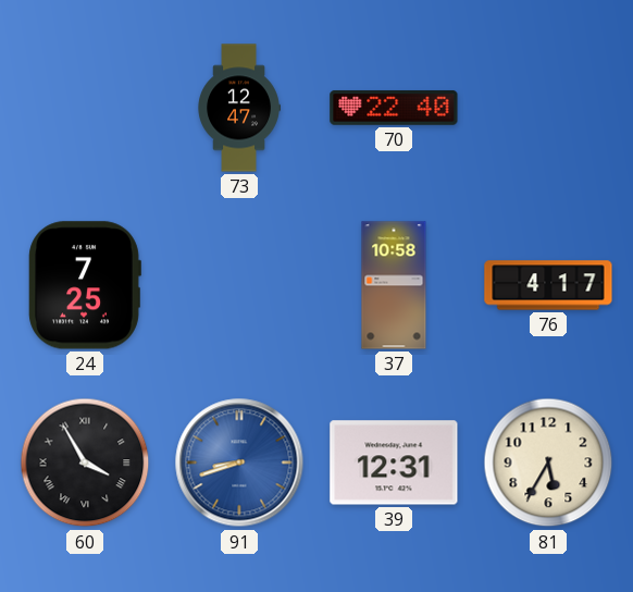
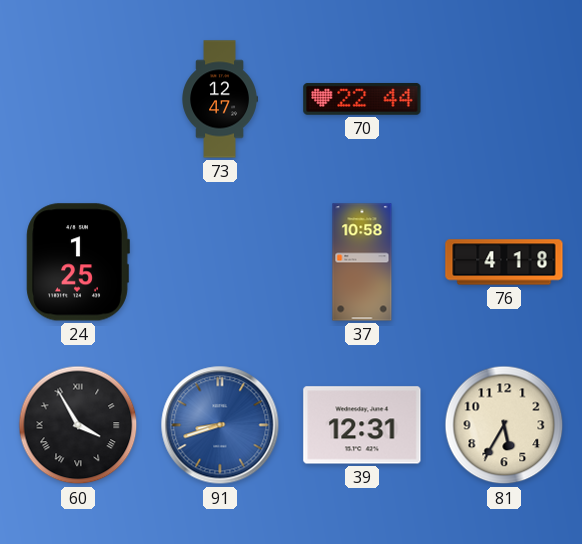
70: 22:40 -> 22:44
24: 7:25 -> 1:25
76: 4:17 -> 4:18
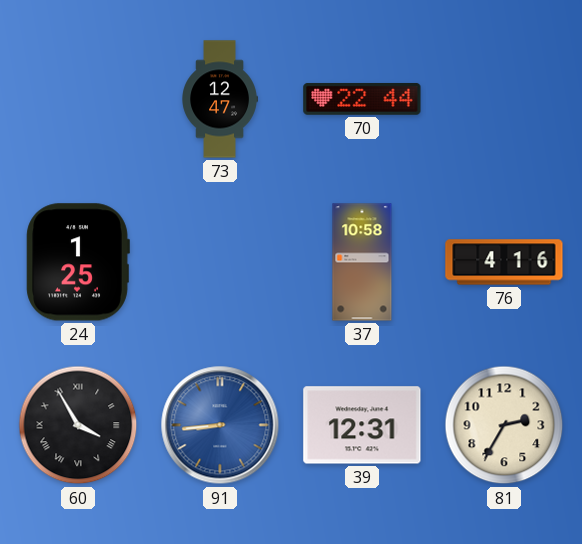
76: 4:18 -> 4:16
91: 8:42 -> 8:44
81: 5:35 -> 2:35
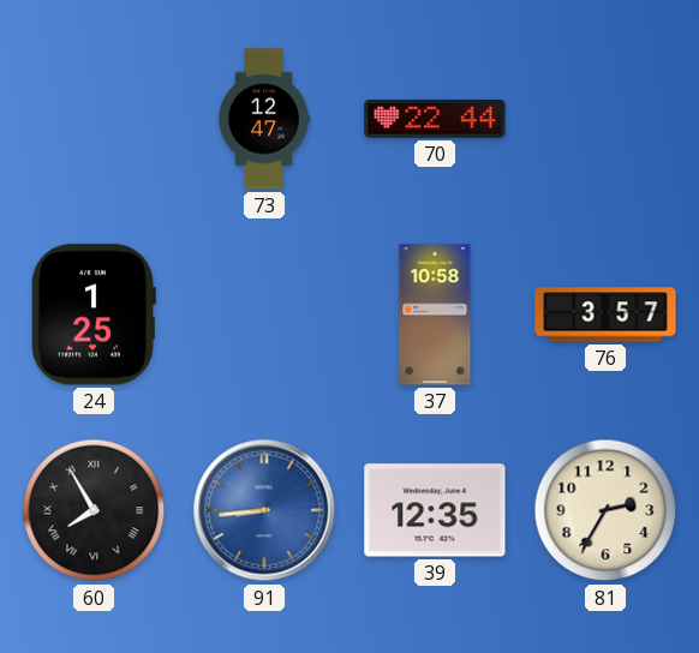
76: 4:16 -> 3:57
60: 3:55 -> 7:55
39: 12:31 -> 12:35
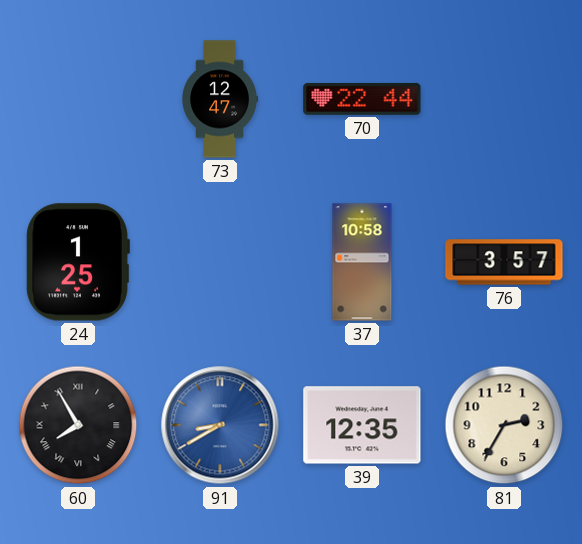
91: 8:44 -> 8:40
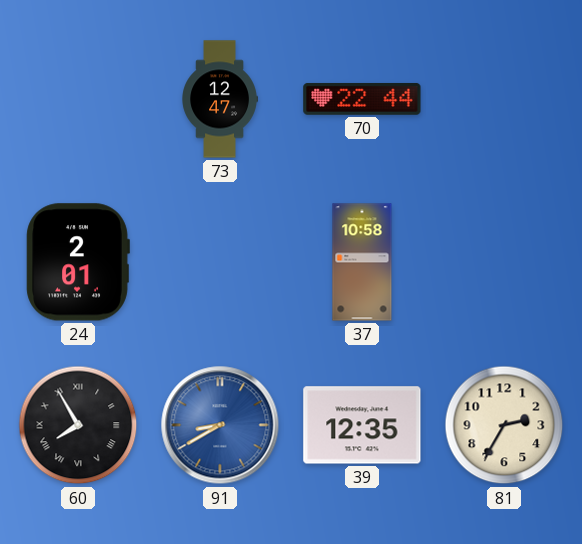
24: 1:25 -> 2:01
76: 3:57 -> none
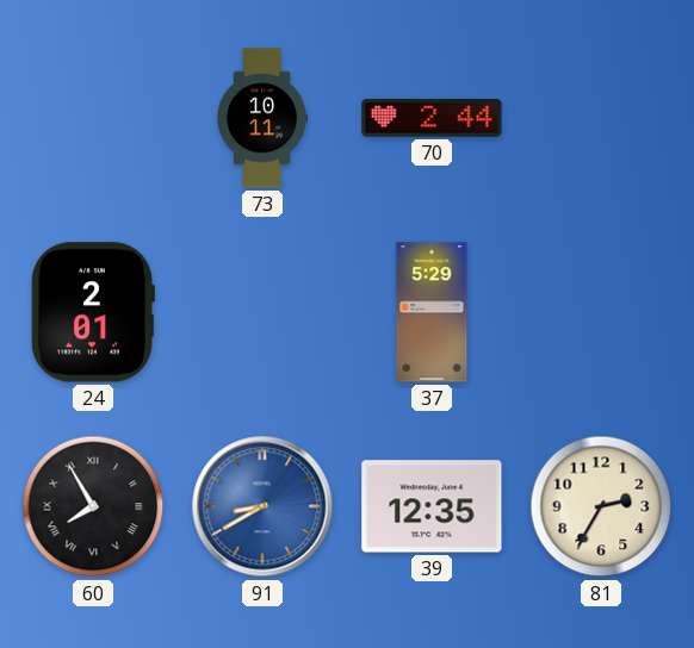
73: 12:47 -> 10:11
70: 22:44 -> 2:44
37: 10:58 -> 5:29
